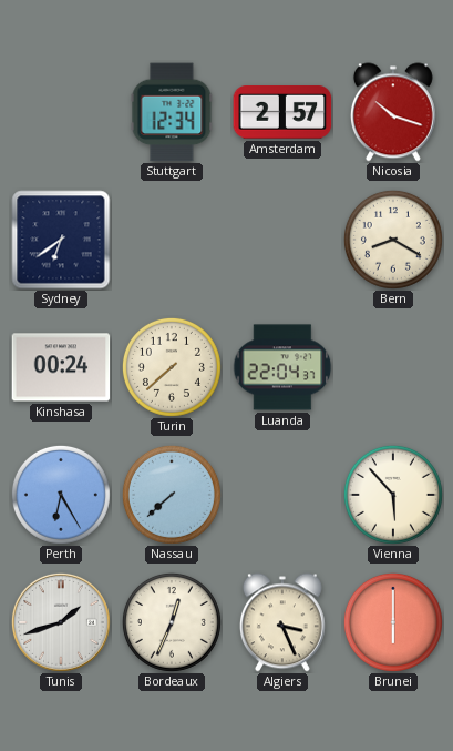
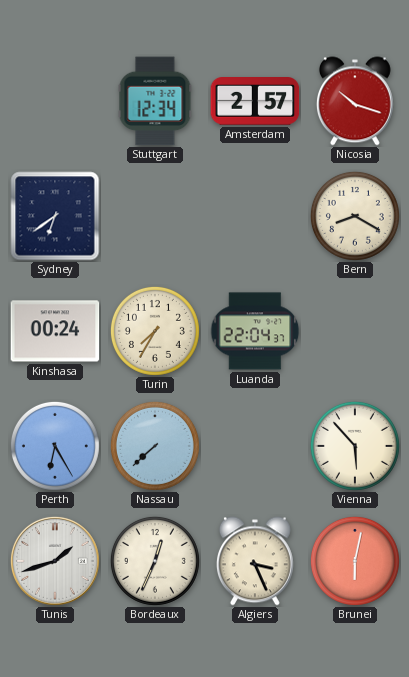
Turin: 7:38 -> 7:35
Brunei: 6:00 -> 6:02
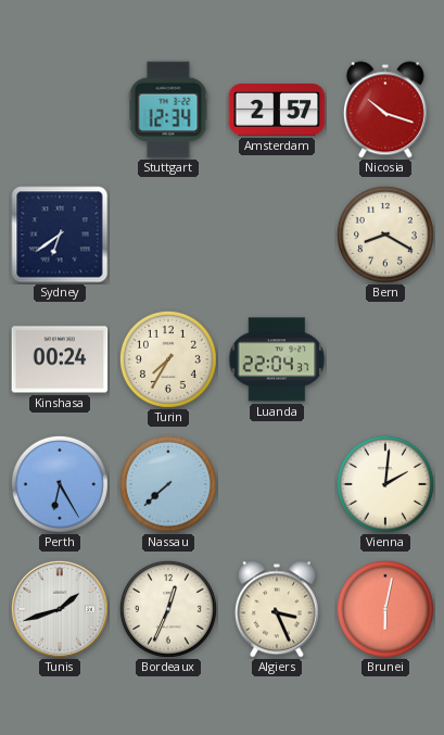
Vienna: 5:53 -> 2:01
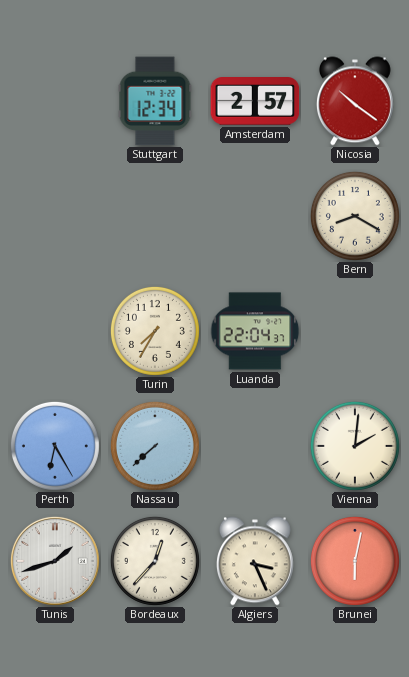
Nicosia: 10:18 -> 10:21
Sydney: 6:39 -> none
Kinshasa: 00:24 -> none
Bordeaux: 12:34 -> 12:37
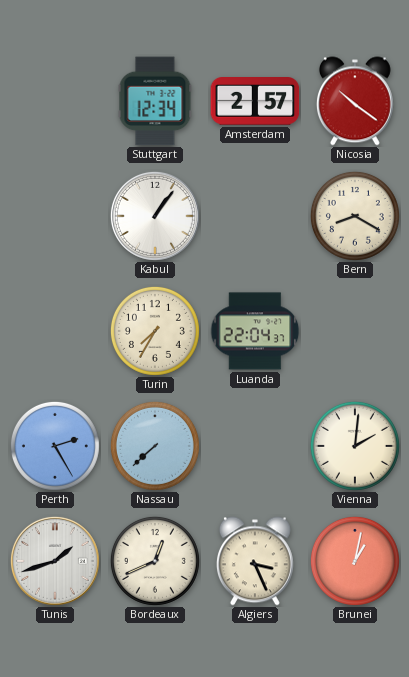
Kabul: none -> 1:06
Perth: 6:25 -> 2:25
Bordeaux: 12:37 -> 12:41
Brunei: 6:02 -> 1:02
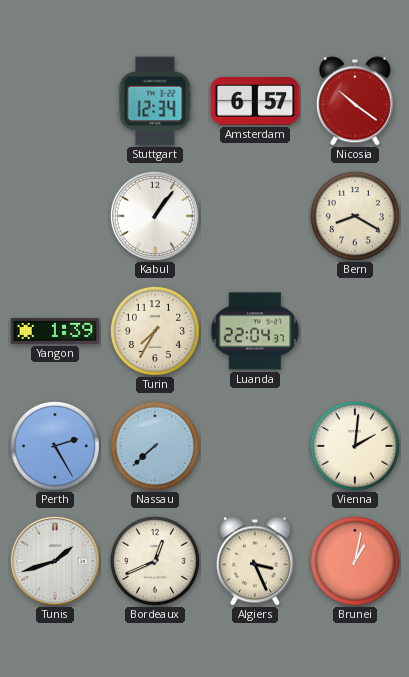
Amsterdam: 2:57 -> 6:57
Yangon: none -> 1:39
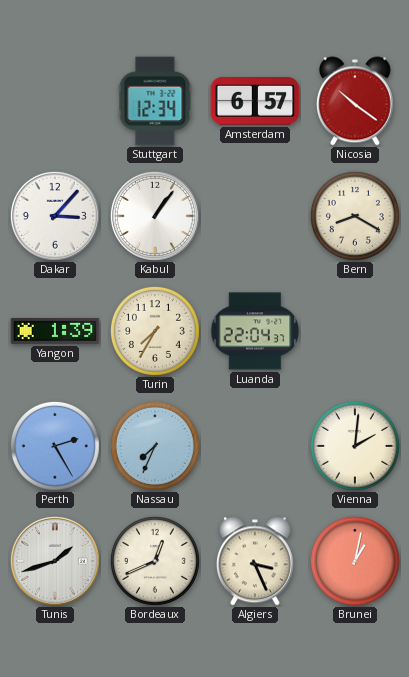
Dakar: none -> 3:07
Nassau: 7:38 -> 7:34
